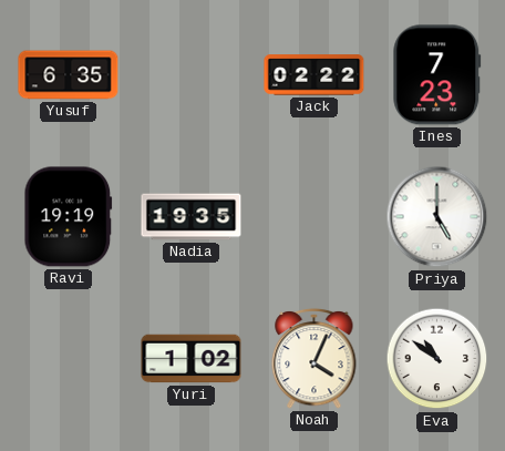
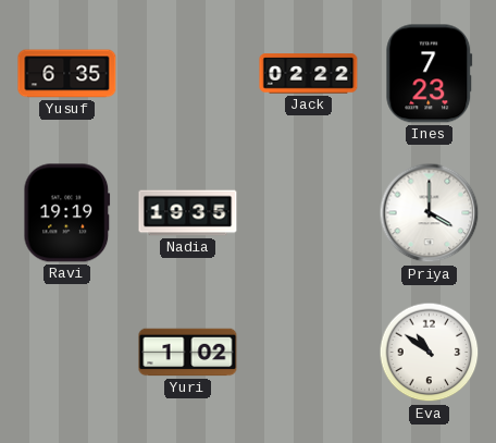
Priya: 5:00 -> 4:00
Noah: 4:04 -> none
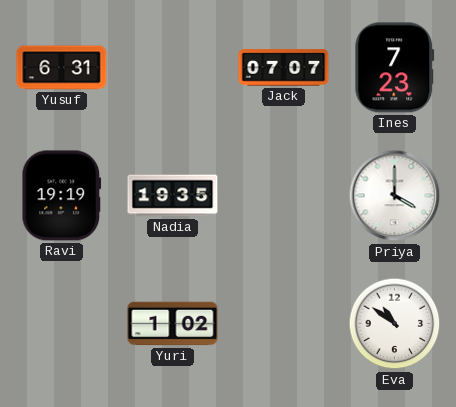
Yusuf: 6:35 -> 6:31
Jack: 02:22 -> 07:07
